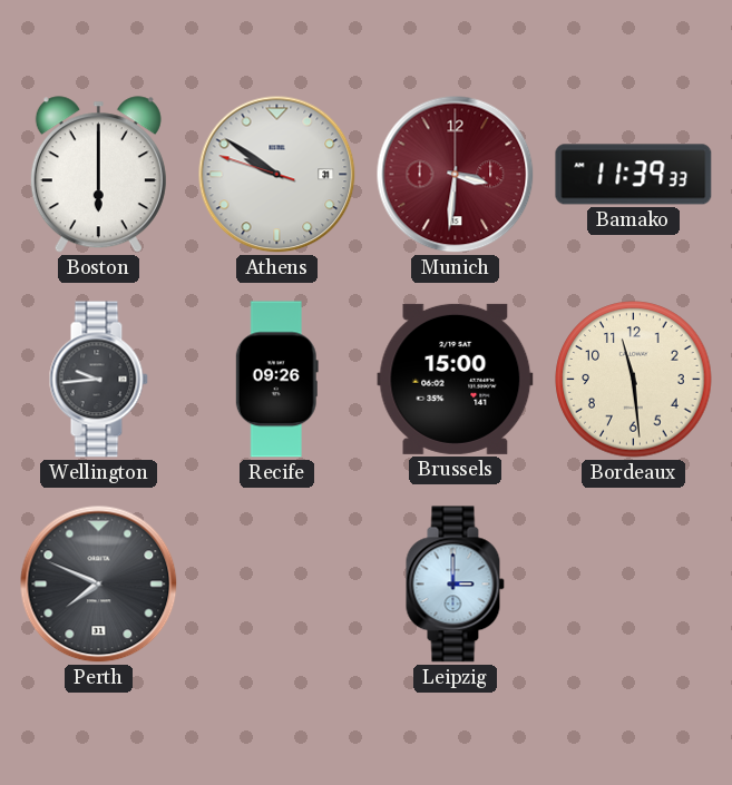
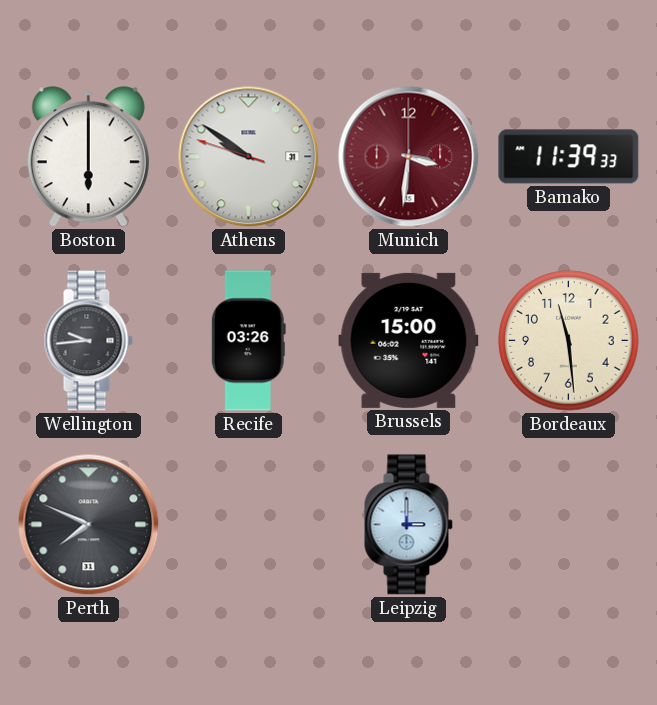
Recife: 09:26 -> 03:26
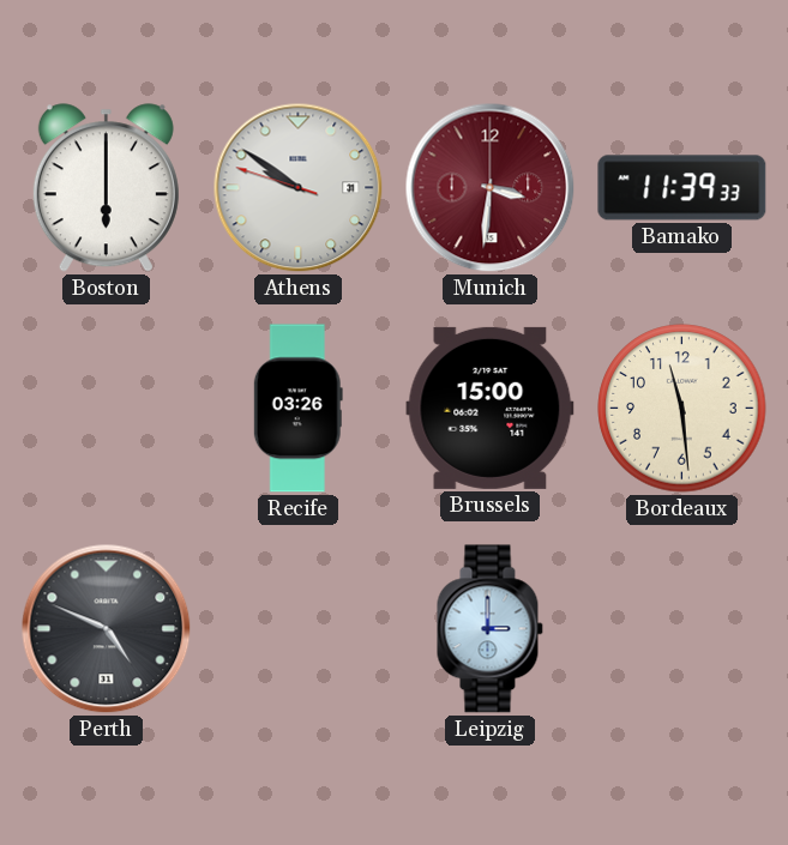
Wellington: 9:44 -> none
Perth: 7:49 -> 4:49
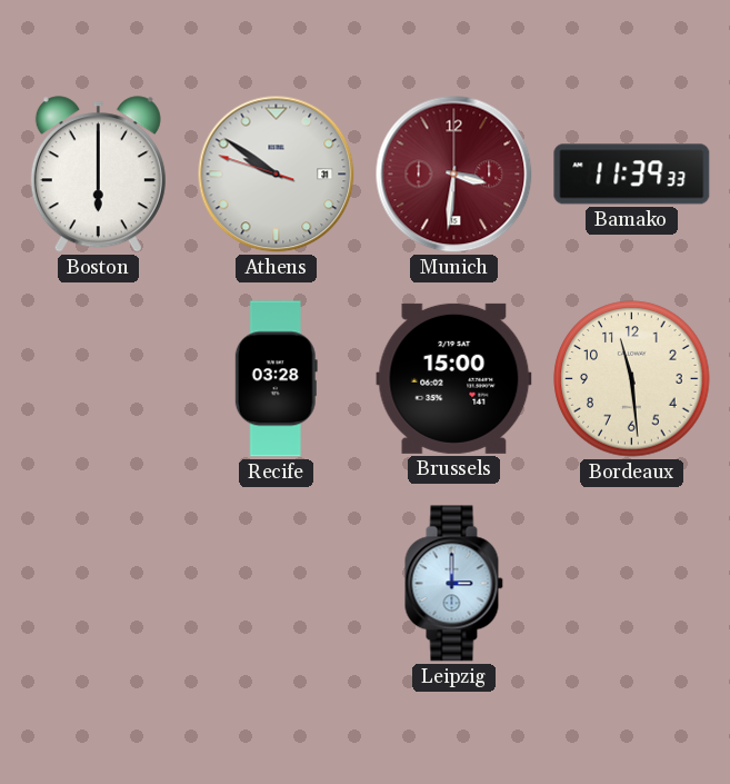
Recife: 03:26 -> 03:28
Perth: 4:49 -> none
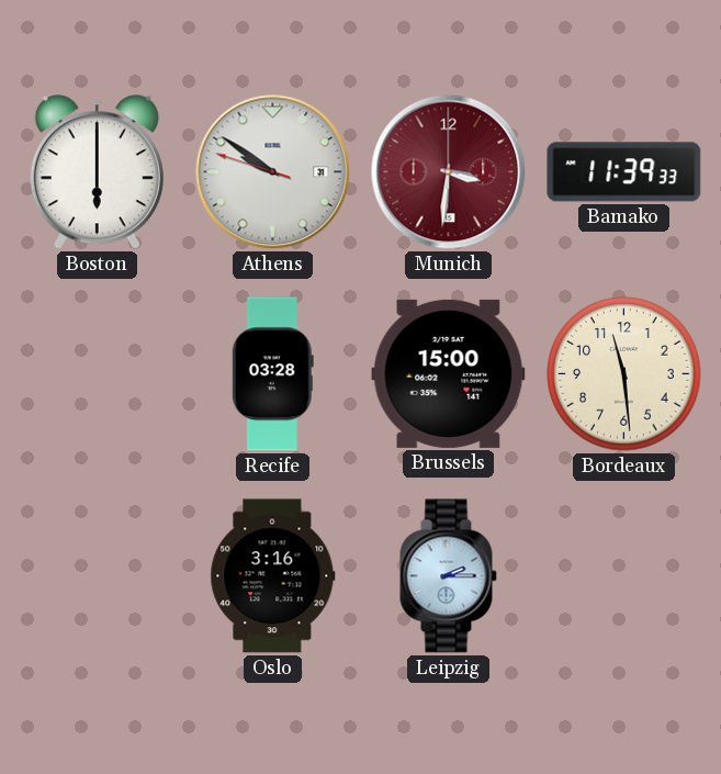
Oslo: none -> 3:16
Leipzig: 3:00 -> 2:15
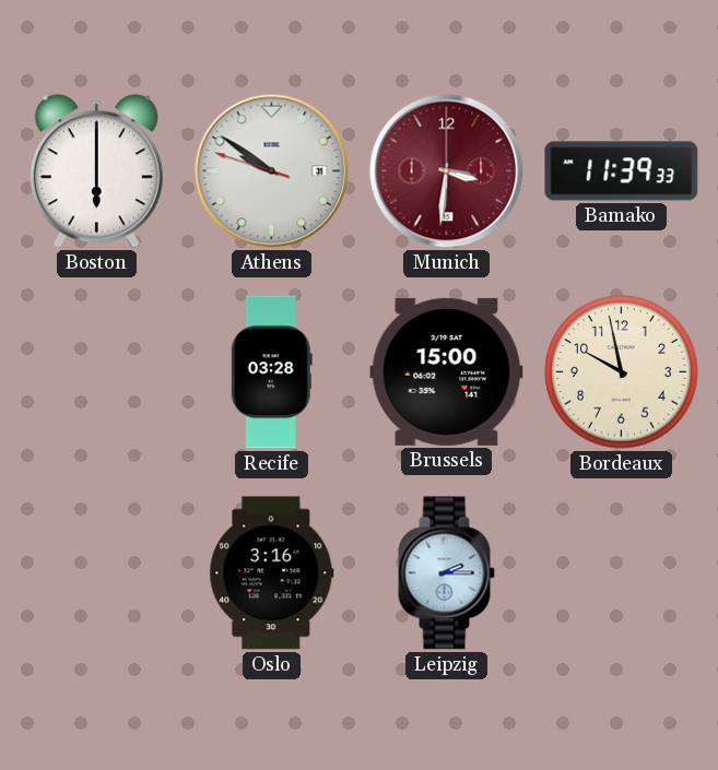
Bordeaux: 11:29 -> 9:58
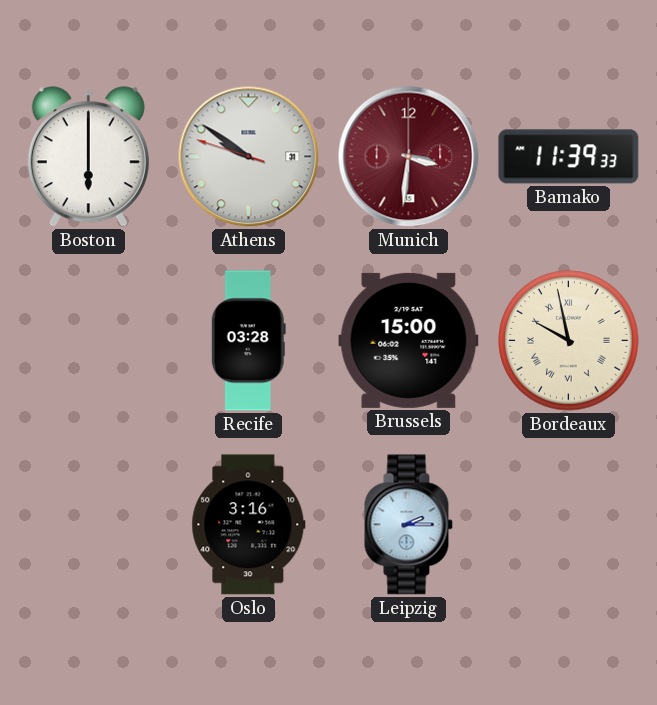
Bordeaux numerals: Arabic -> Roman
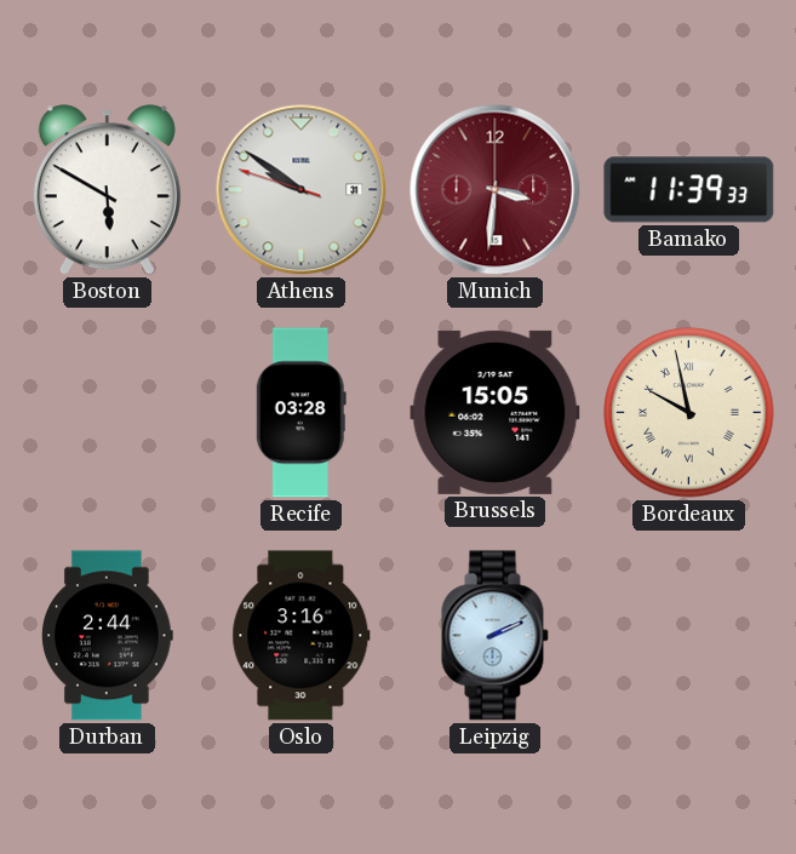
Boston: 6:00 -> 5:50
Brussels: 15:00 -> 15:05
Durban: none -> 2:44
Leipzig: 2:15 -> 2:11
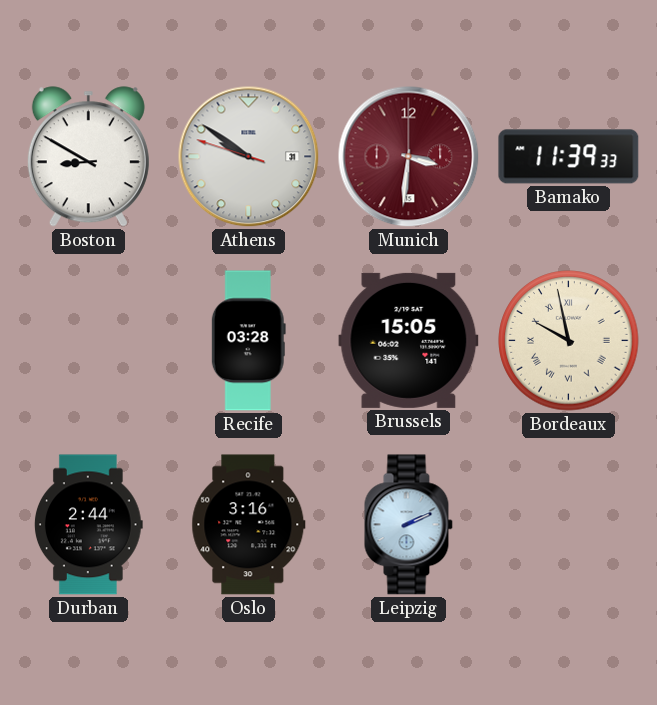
Boston: 5:50 -> 8:50
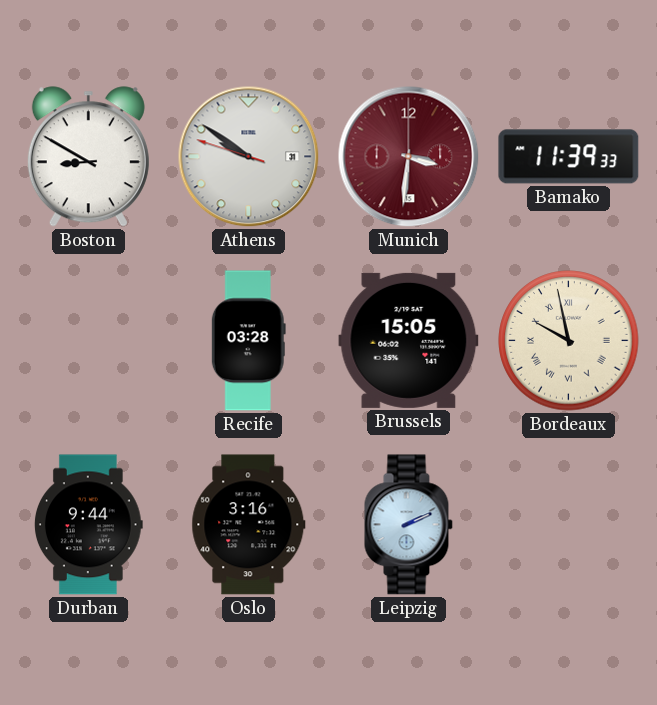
Durban: 2:44 -> 9:44
